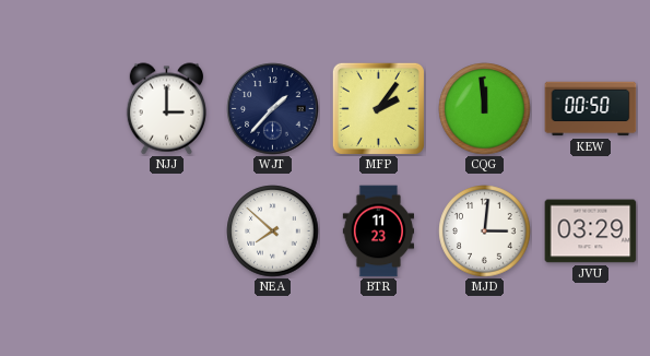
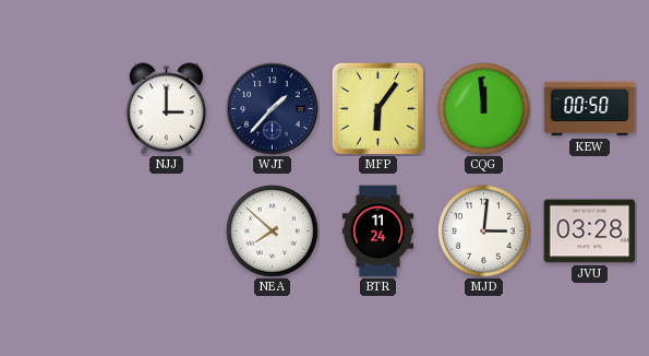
MFP: 2:06 -> 6:06
BTR: 11:23 -> 11:24
JVU: 03:29 -> 03:28
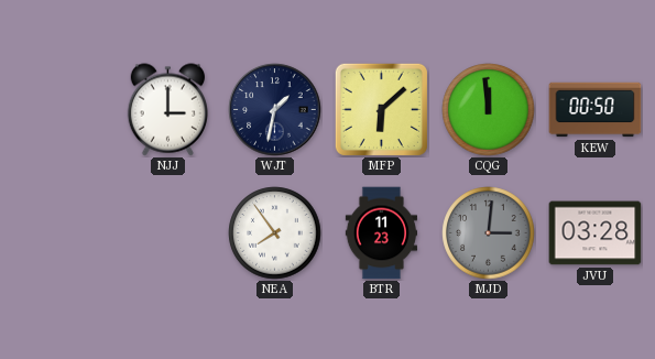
WJT: 1:37 -> 1:32
MFP: 6:06 -> 6:08
NEA: 7:52 -> 7:54
BTR: 11:24 -> 11:23
MJD dial: white -> grey
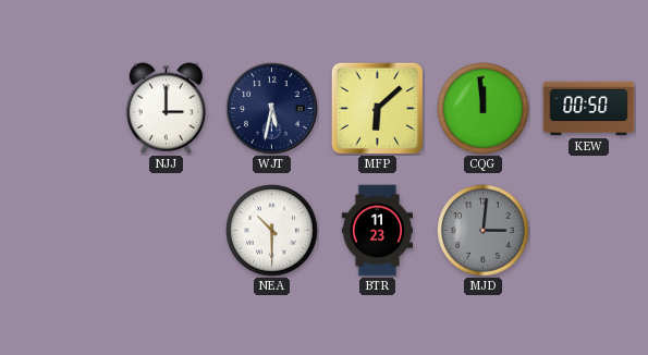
WJT: 1:32 -> 5:32
NEA: 7:54 -> 10:30
JVU: 03:28 -> none
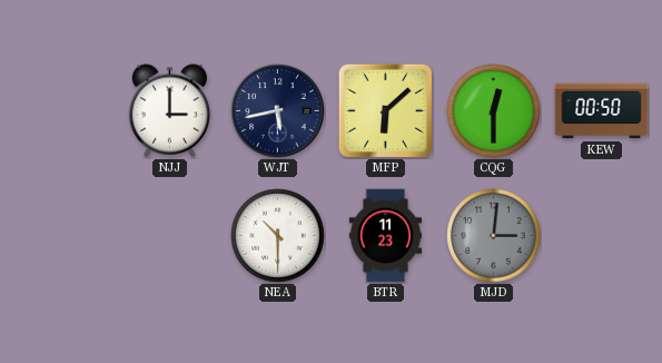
WJT: 5:32 -> 5:43
CQG: 11:59 -> 12:30
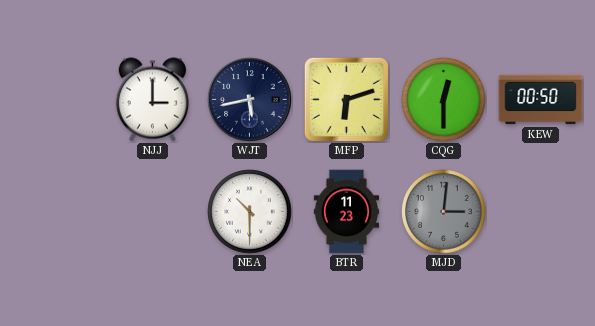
MFP: 6:08 -> 6:12
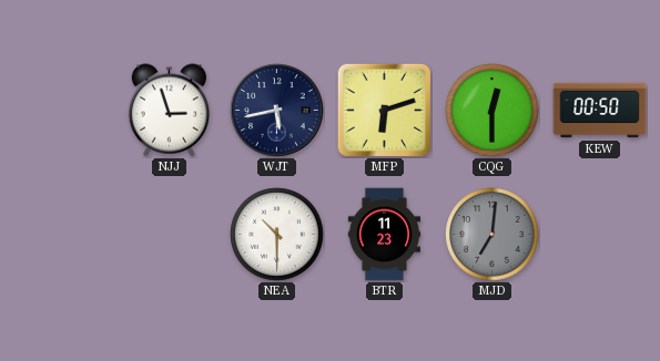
NJJ: 3:00 -> 2:57
MJD: 3:01 -> 7:01
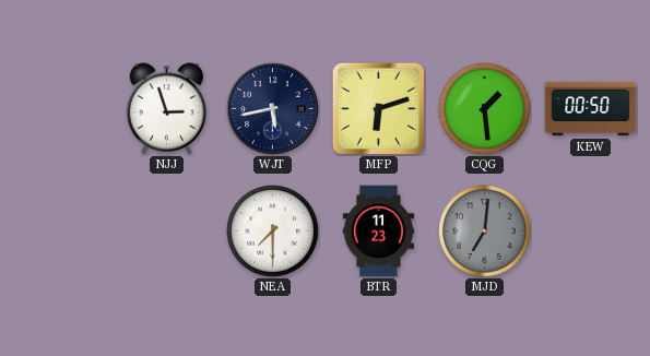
CQG: 12:30 -> 1:29
NEA: 10:30 -> 7:30
